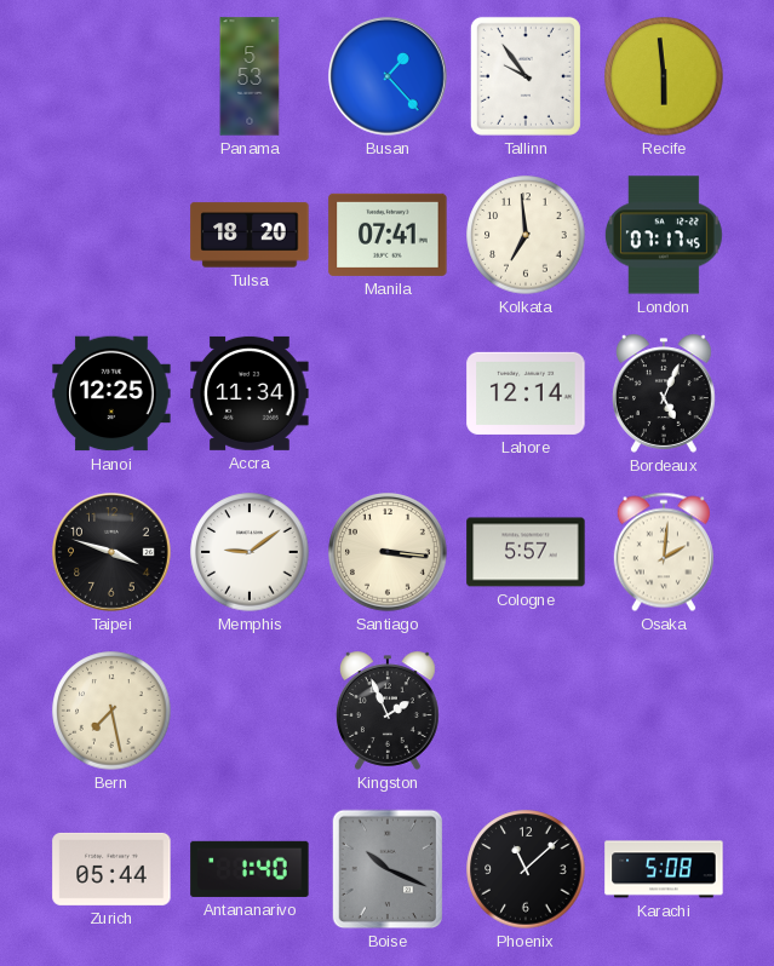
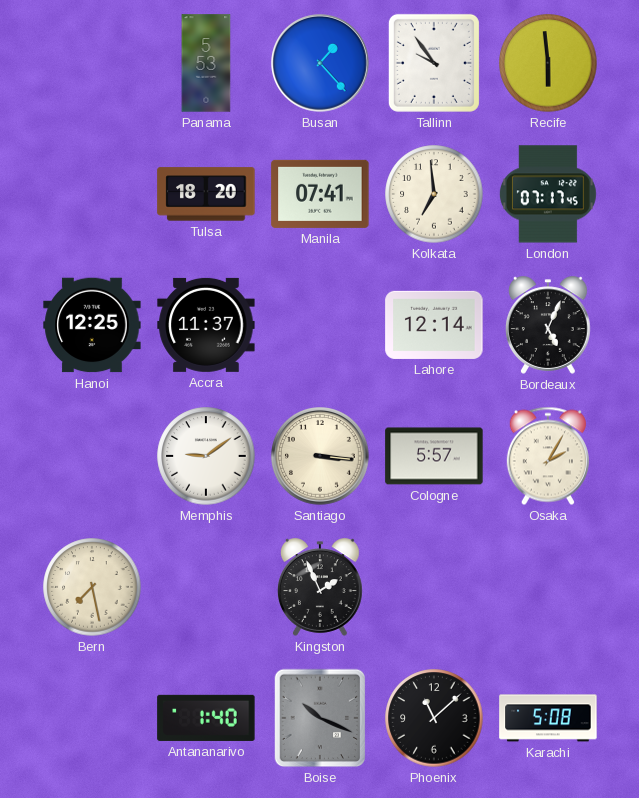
Accra: 11:34 -> 11:37
Taipei: 3:48 -> none
Osaka: 2:01 -> 2:05
Zurich: 05:44 -> none
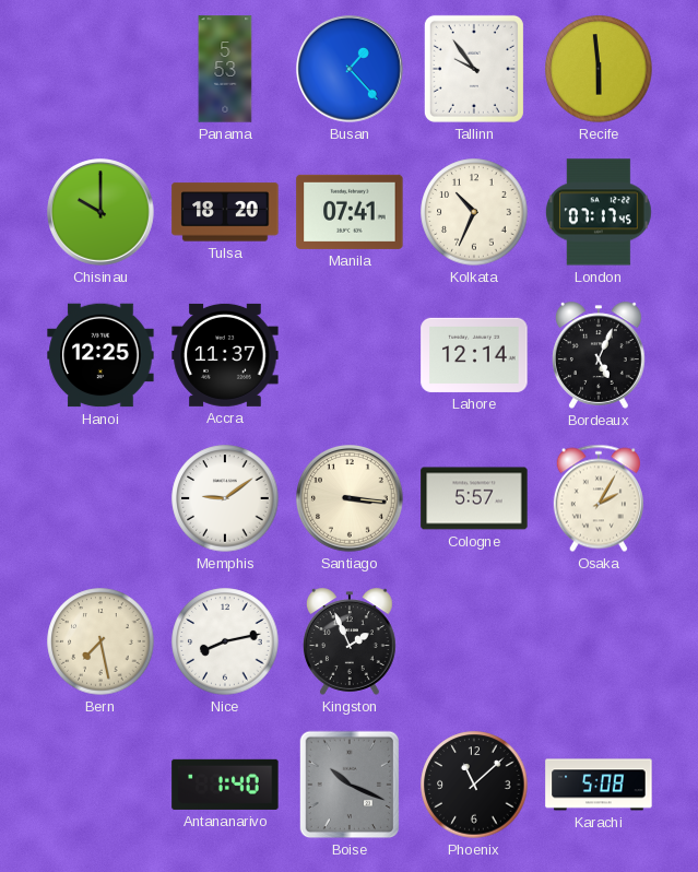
Chisinau: none -> 10:00
Kolkata: 6:59 -> 10:34
Nice: none -> 8:13
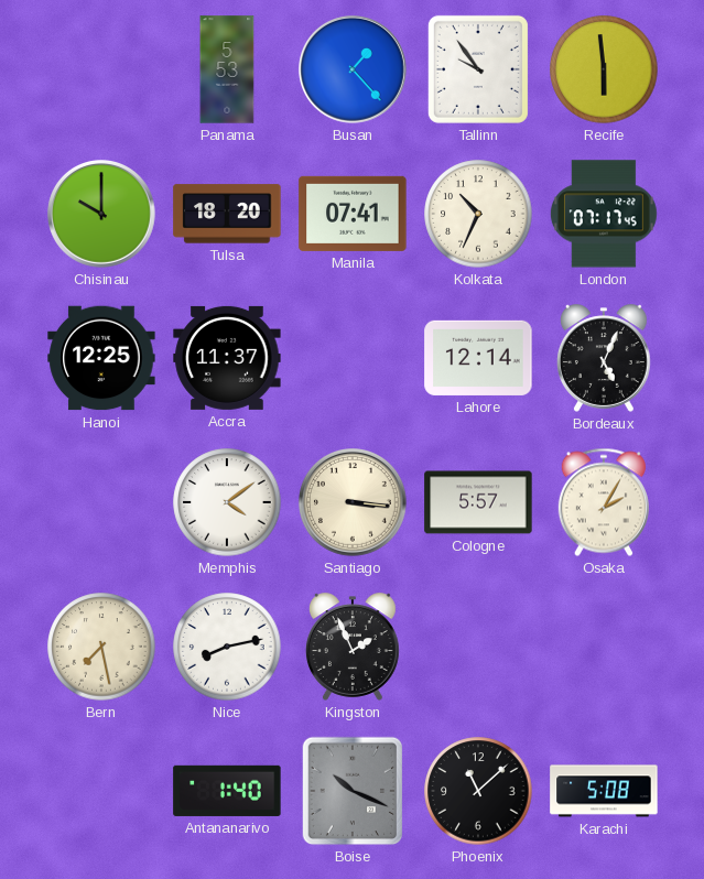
Memphis: 9:09 -> 4:09
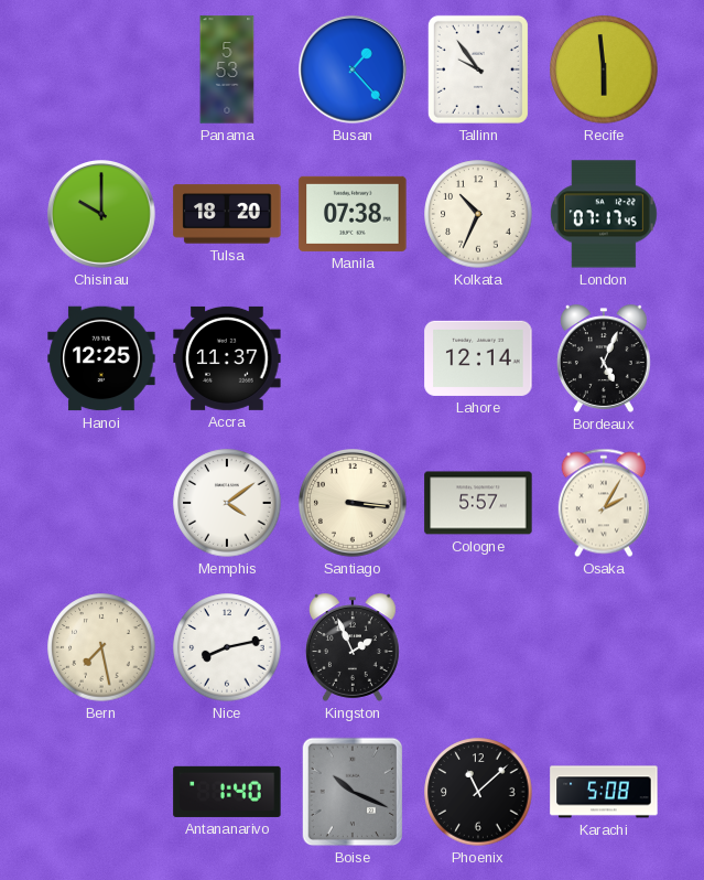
Manila: 07:41 -> 07:38
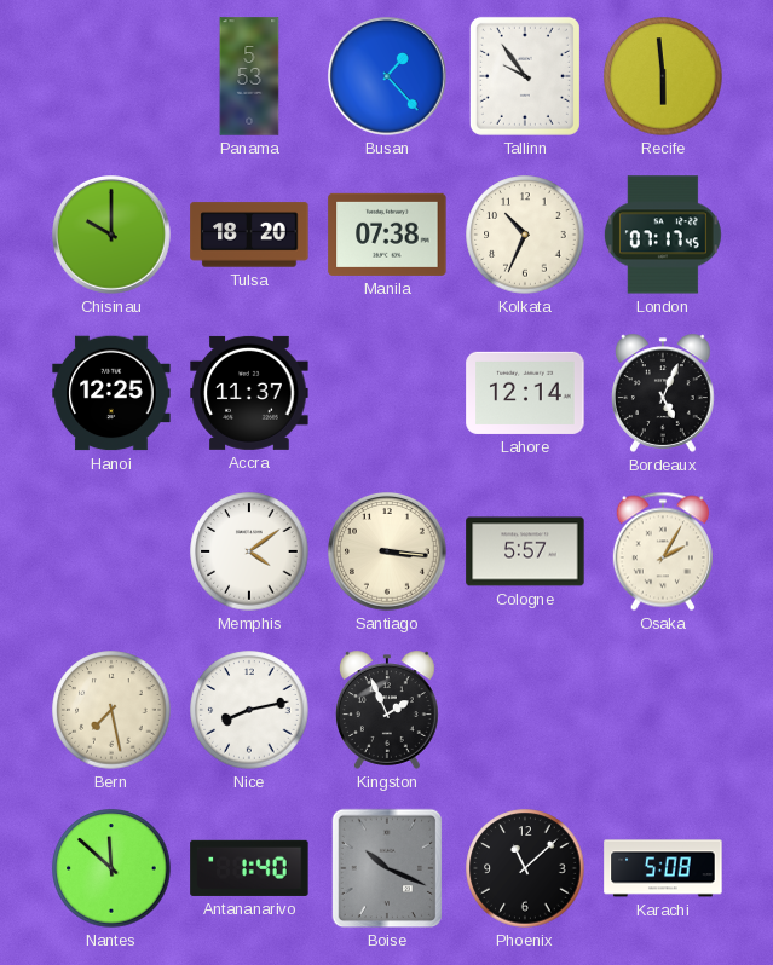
Nantes: none -> 11:52
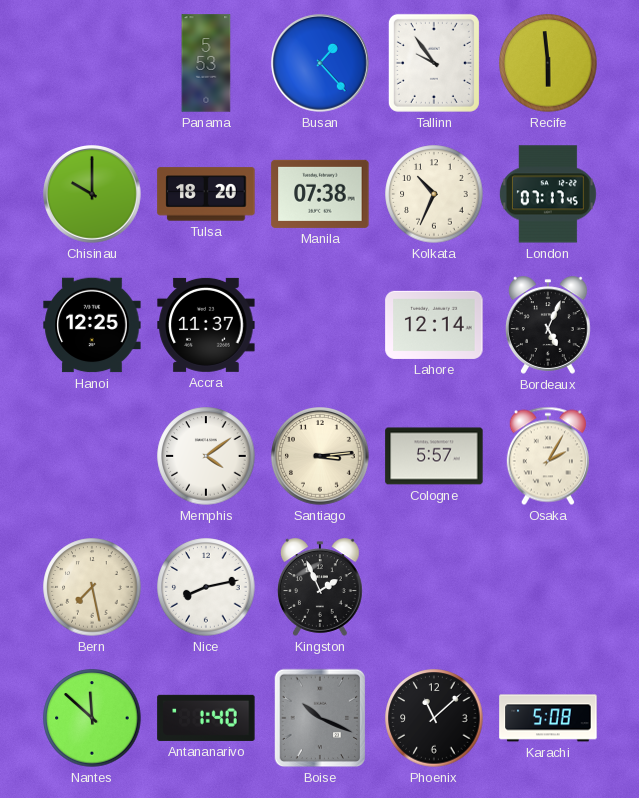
Santiago: 3:16 -> 3:14
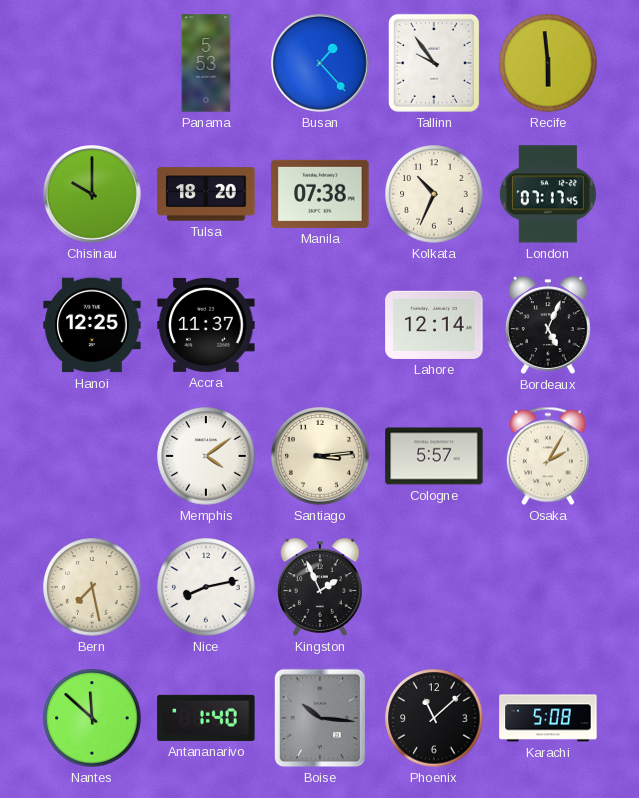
Boise: 10:19 -> 10:16
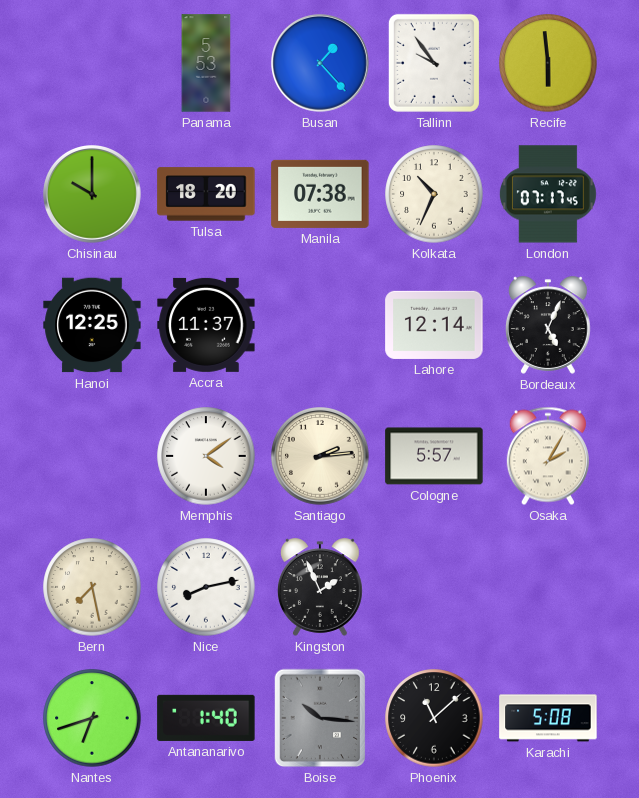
Santiago: 3:14 -> 2:14
Nantes: 11:52 -> 6:42
